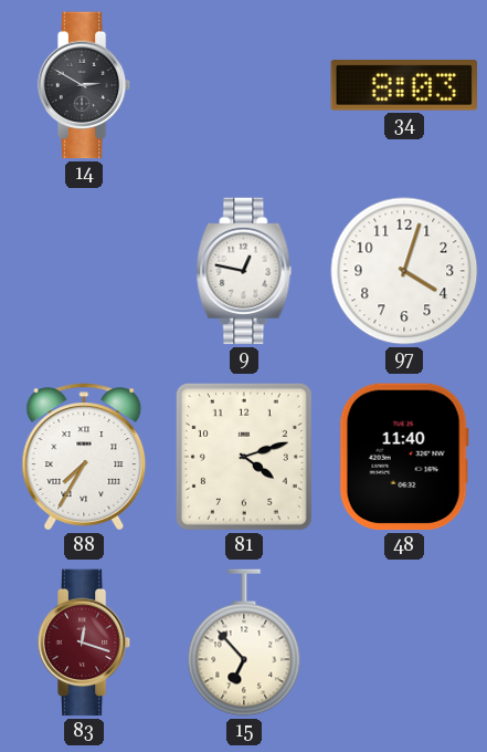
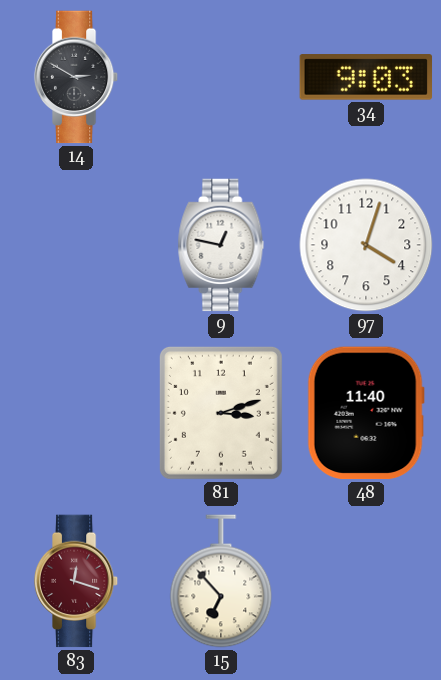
34: 8:03 -> 9:03
88: 7:35 -> none
81: 4:12 -> 3:12
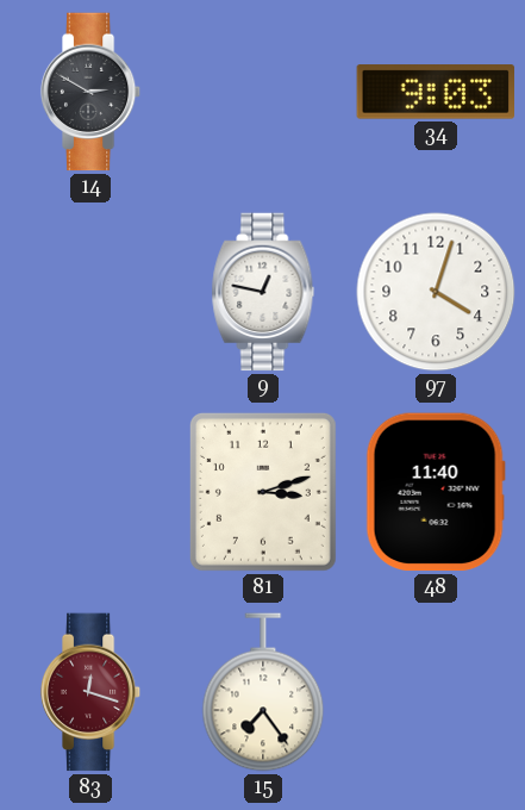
15: 6:53 -> 7:24
